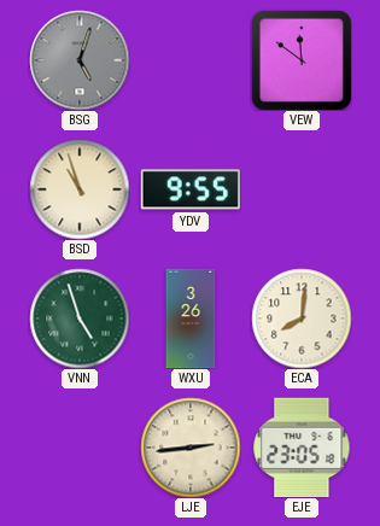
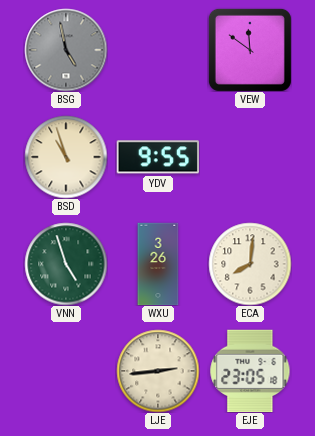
BSG: 5:03 -> 4:58
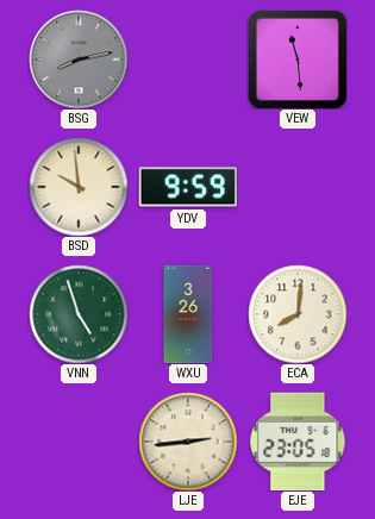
BSG: 4:58 -> 8:13
VEW: 11:51 -> 11:29
BSD: 10:57 -> 9:59
YDV: 9:55 -> 9:59
